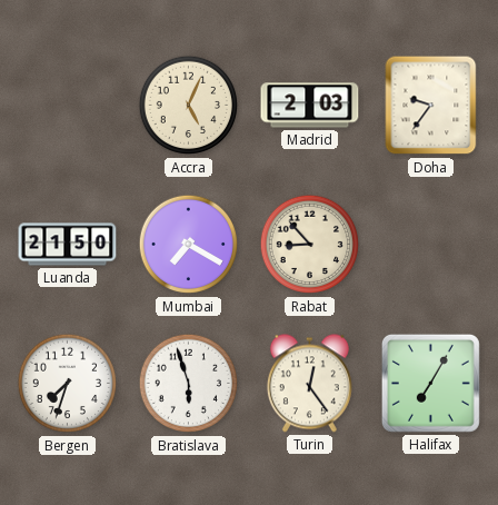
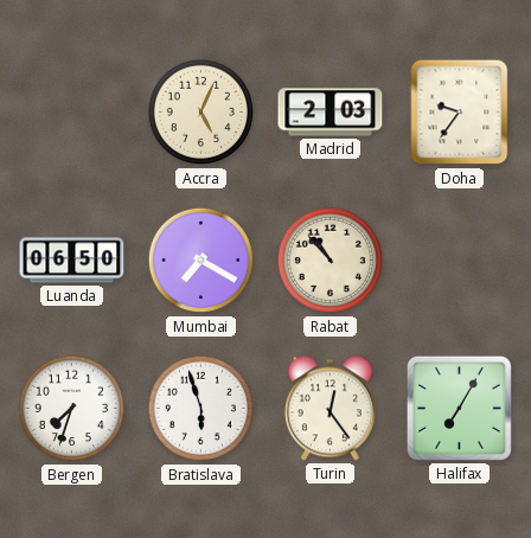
Luanda: 21:50 -> 06:50
Rabat: 8:53 -> 10:53
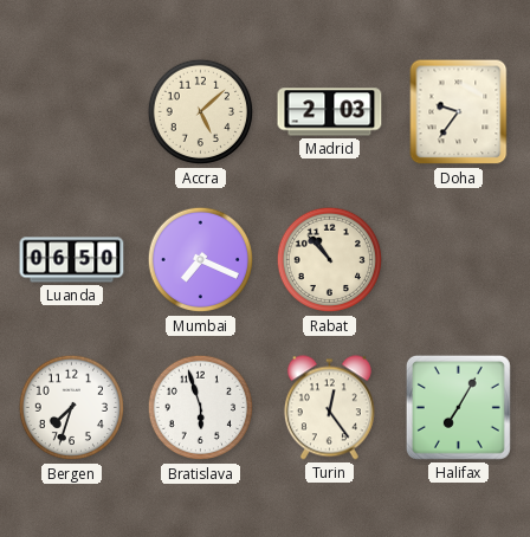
Accra: 5:04 -> 5:08
Mumbai: 7:20 -> 7:19
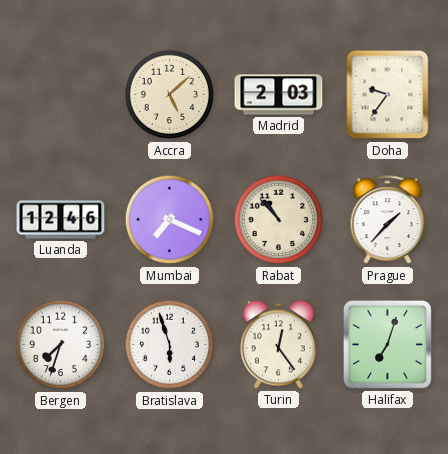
Luanda: 06:50 -> 12:46
Prague: none -> 1:37
Halifax: 7:05 -> 7:03
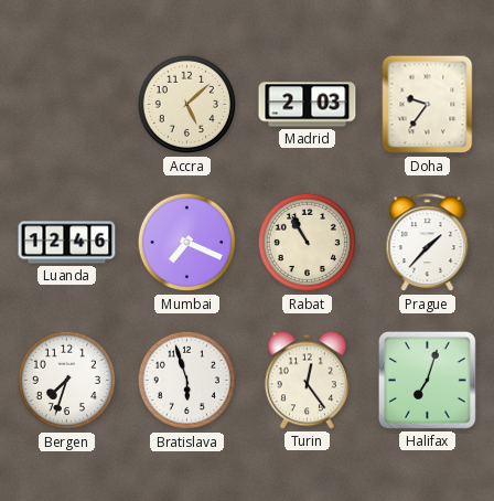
Rabat: 10:53 -> 10:55
